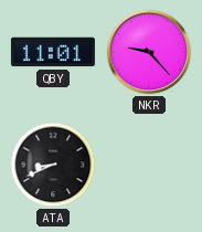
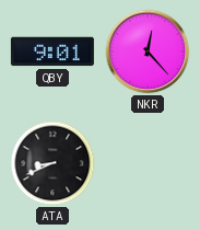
QBY: 11:01 -> 9:01
NKR: 9:23 -> 12:23
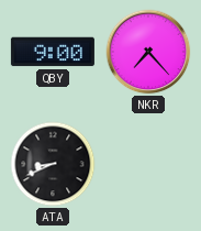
QBY: 9:01 -> 9:00
NKR: 12:23 -> 7:23
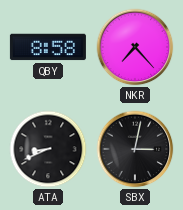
QBY: 9:00 -> 8:58
SBX: none -> 3:02
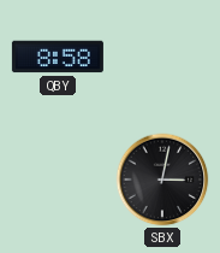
NKR: 7:23 -> none
ATA: 8:41 -> none
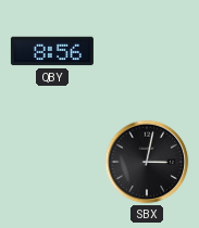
QBY: 8:58 -> 8:56
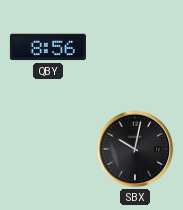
SBX: 3:02 -> 10:02
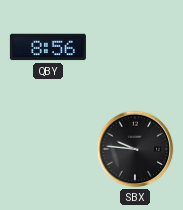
SBX: 10:02 -> 9:46
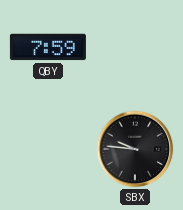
QBY: 8:56 -> 7:59
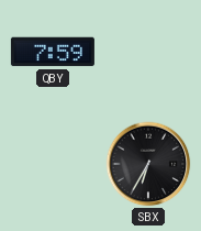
SBX: 9:46 -> 6:35
